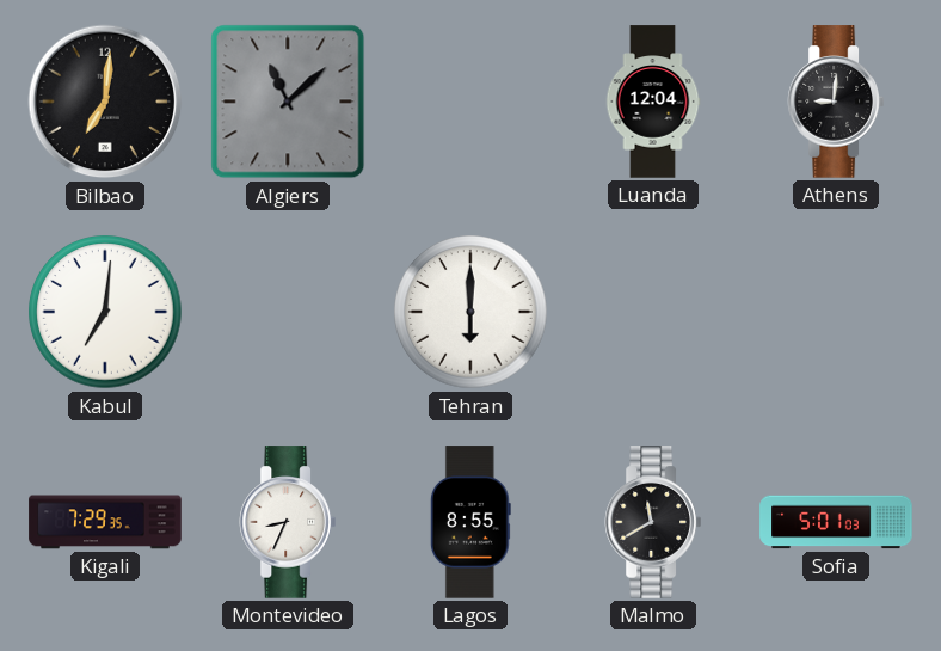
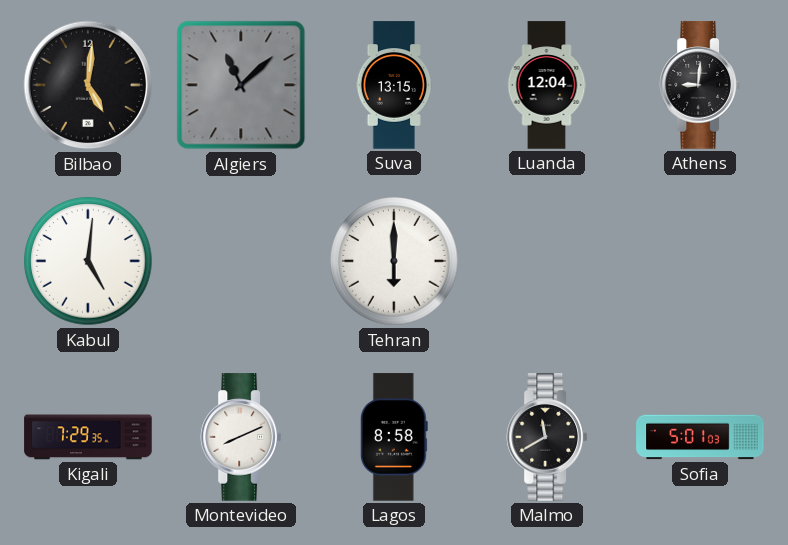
Bilbao: 7:01 -> 5:01
Suva: none -> 13:15
Kabul: 7:01 -> 5:01
Montevideo: 8:34 -> 8:11
Lagos: 8:55 -> 8:58
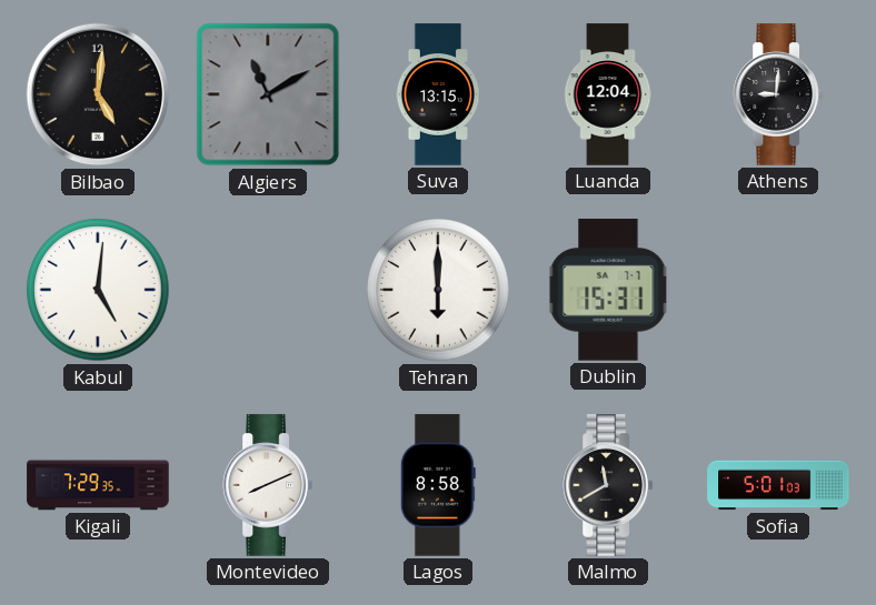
Algiers: 11:08 -> 11:10
Dublin: none -> 15:31
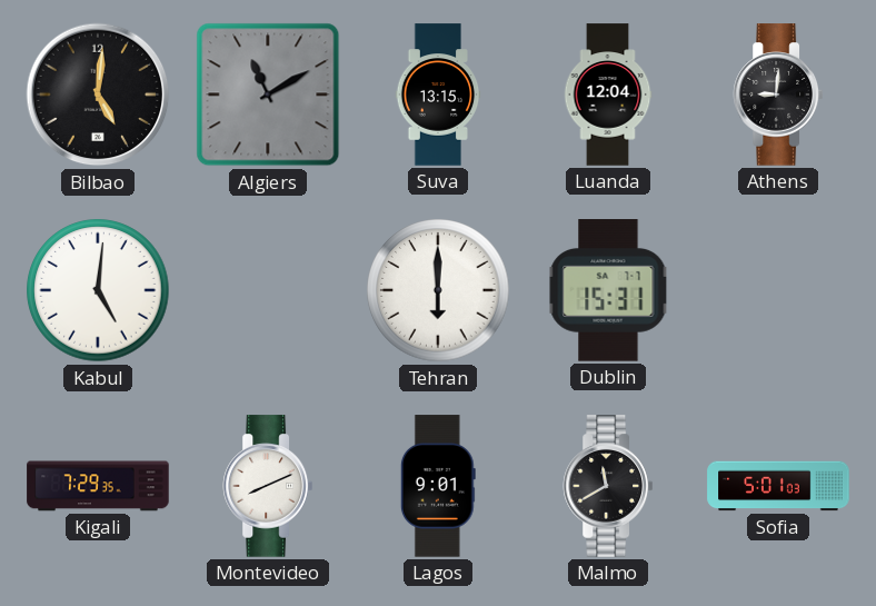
Lagos: 8:58 -> 9:01
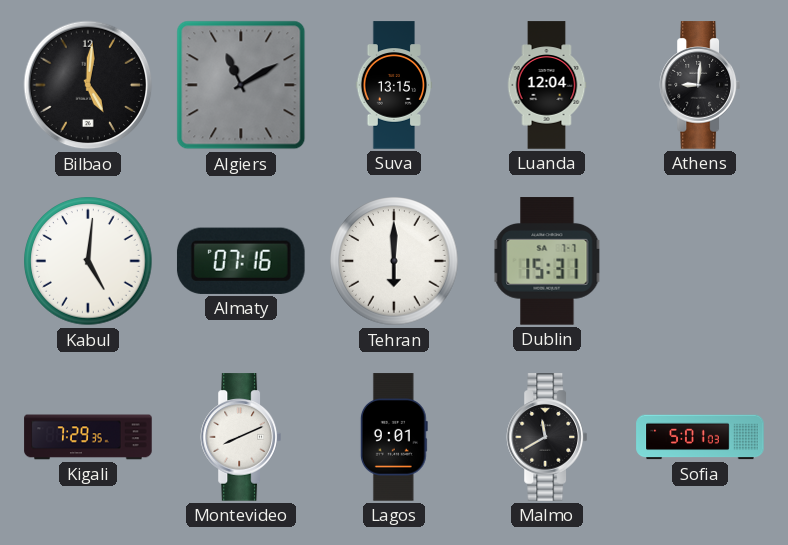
Almaty: none -> 07:16
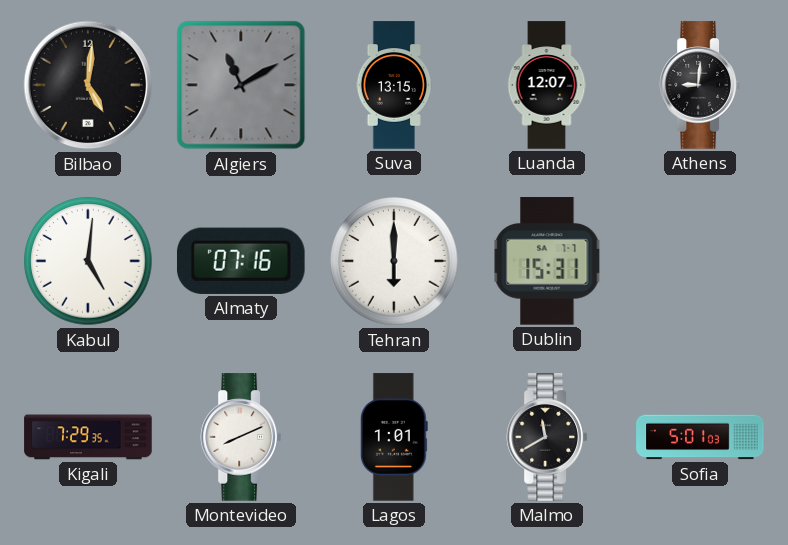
Luanda: 12:04 -> 12:07
Lagos: 9:01 -> 1:01
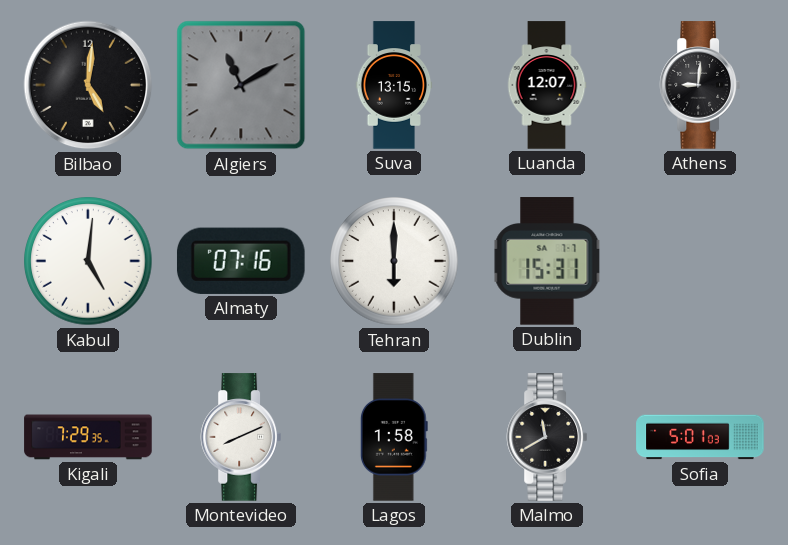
Lagos: 1:01 -> 1:58
